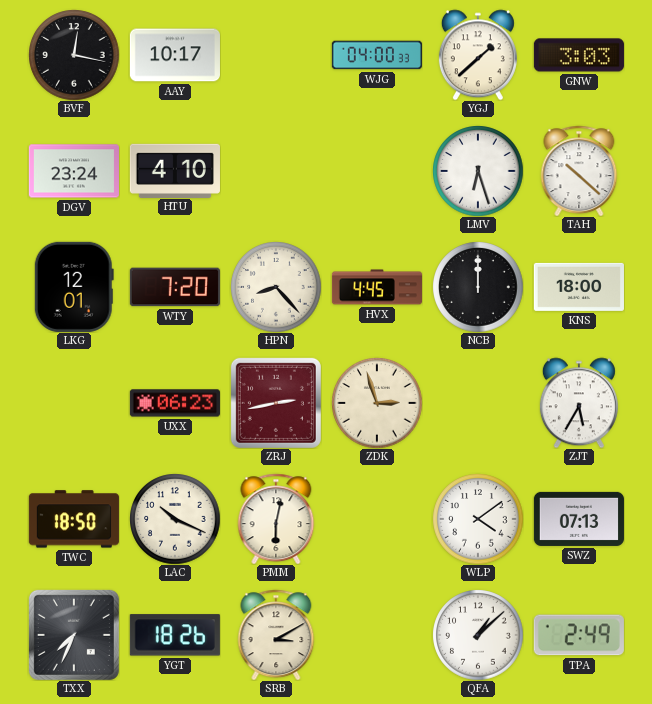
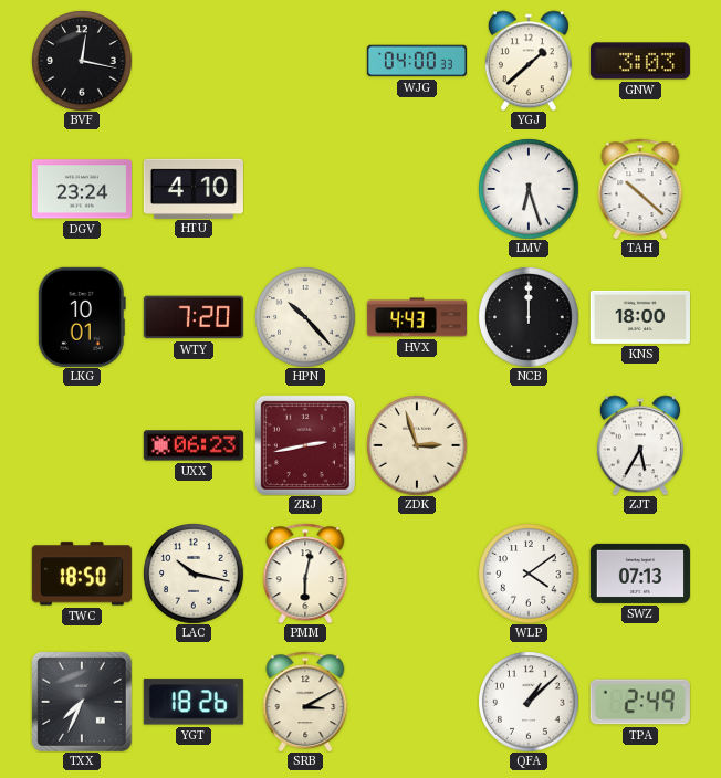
AAY: 10:17 -> none
LKG: 12:01 -> 10:01
HPN: 8:23 -> 10:23
HVX: 4:45 -> 4:43
LAC: 10:19 -> 10:17
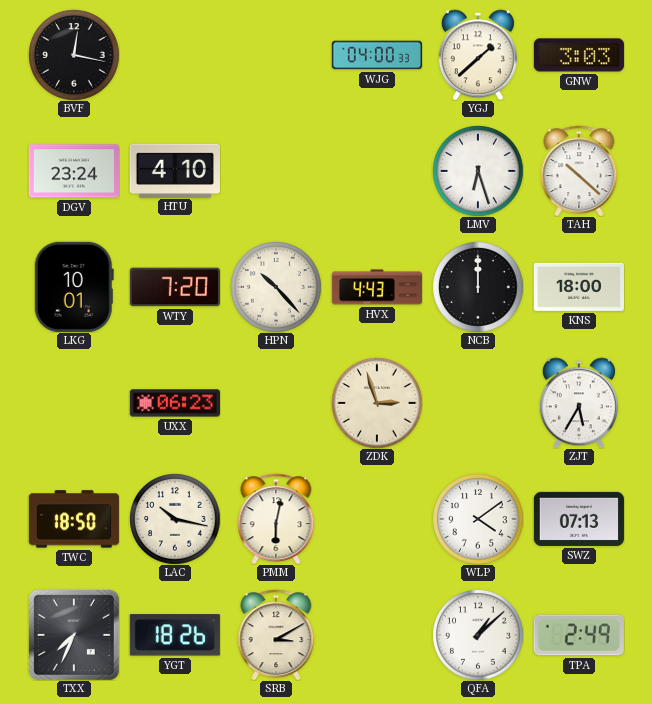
ZRJ: 2:43 -> none
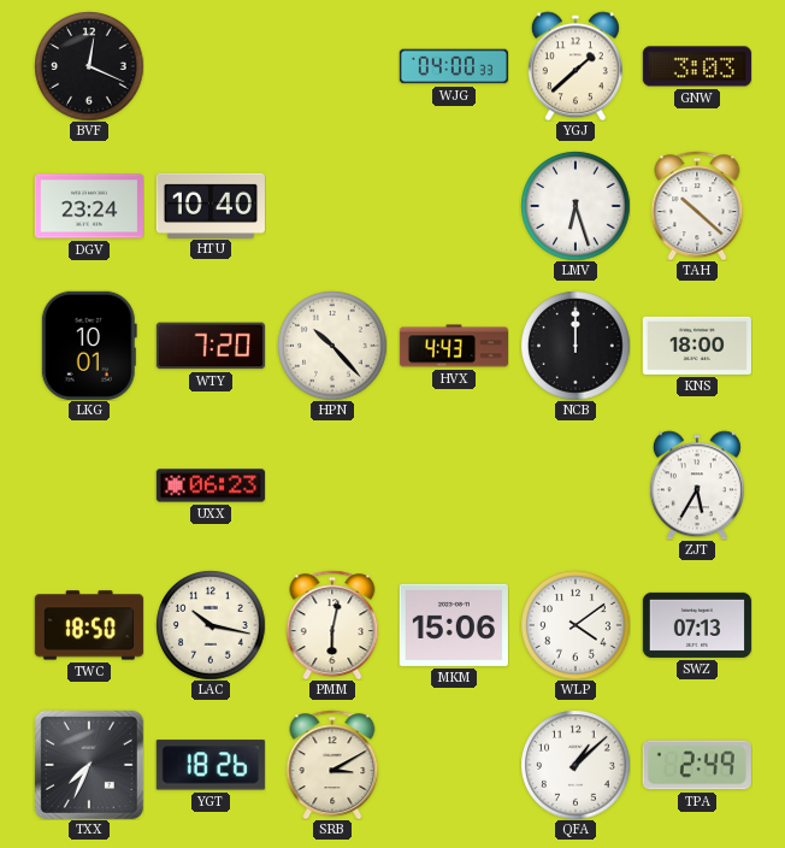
BVF: 12:17 -> 12:19
HTU: 4:10 -> 10:40
ZDK: 2:57 -> none
MKM: none -> 15:06
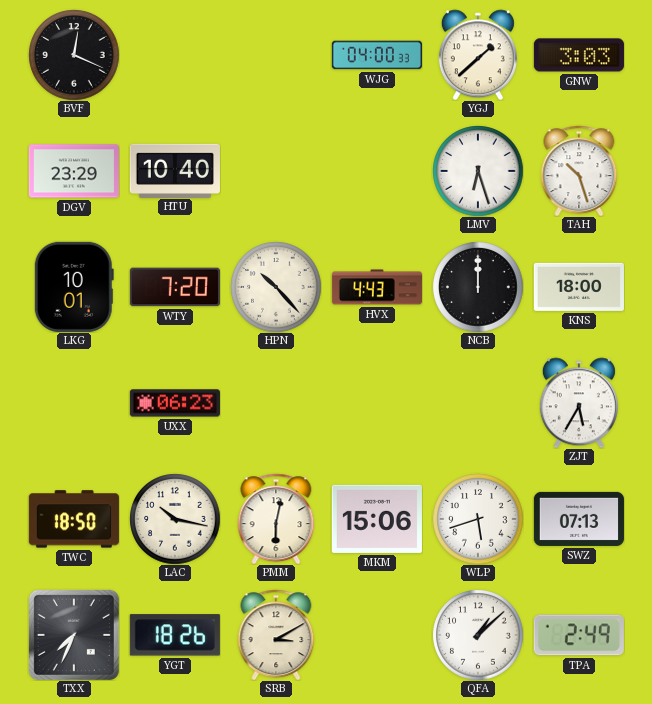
DGV: 23:24 -> 23:29
TAH: 10:22 -> 10:27
WLP: 4:09 -> 5:42
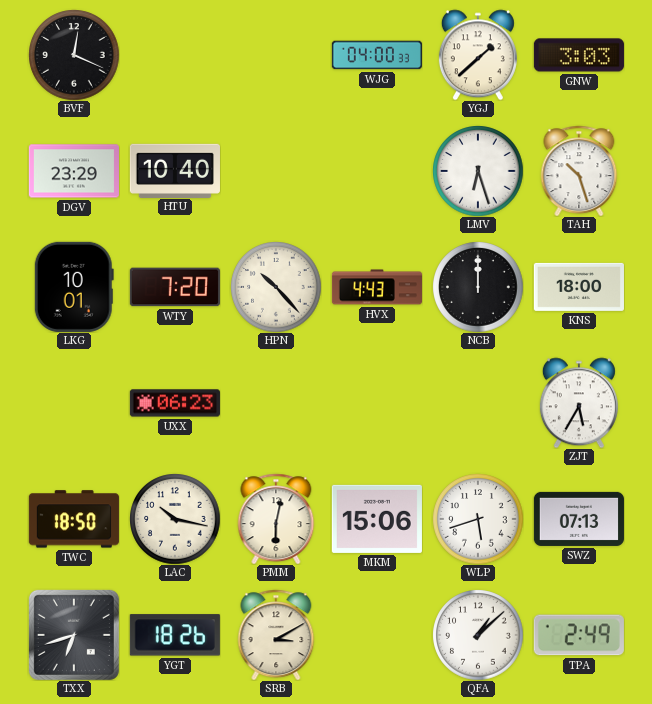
TXX: 7:34 -> 6:42
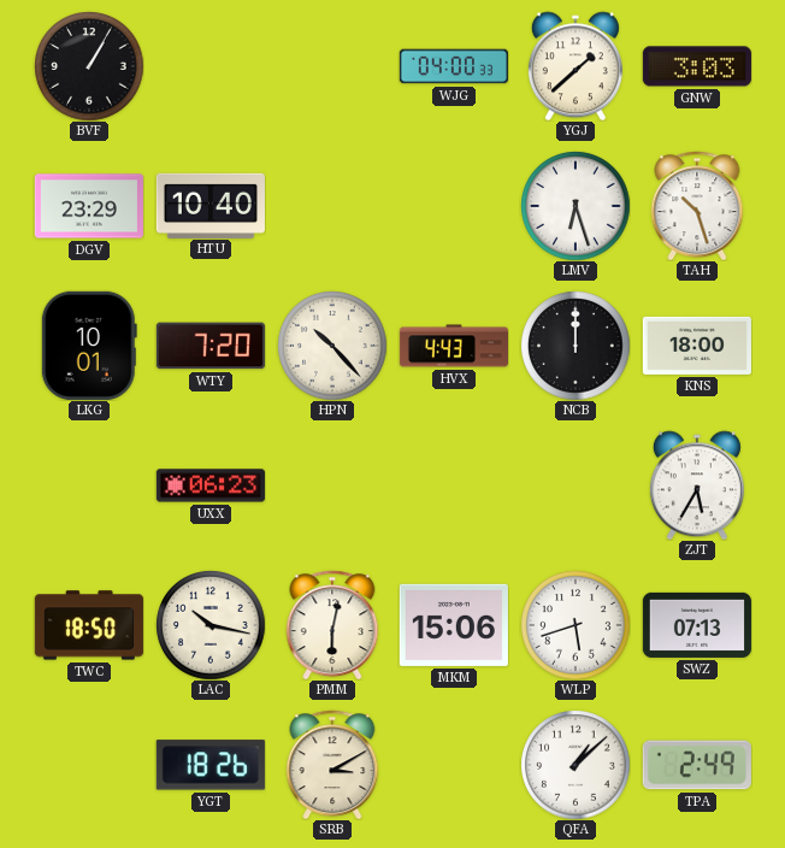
BVF: 12:19 -> 1:05
TXX: 6:42 -> none
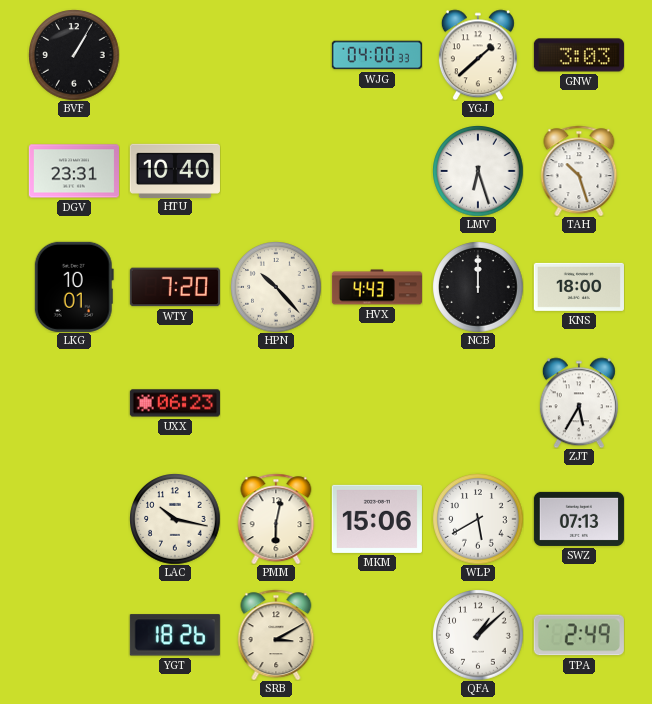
DGV: 23:29 -> 23:31
TWC: 18:50 -> none
WLP: 5:42 -> 5:40
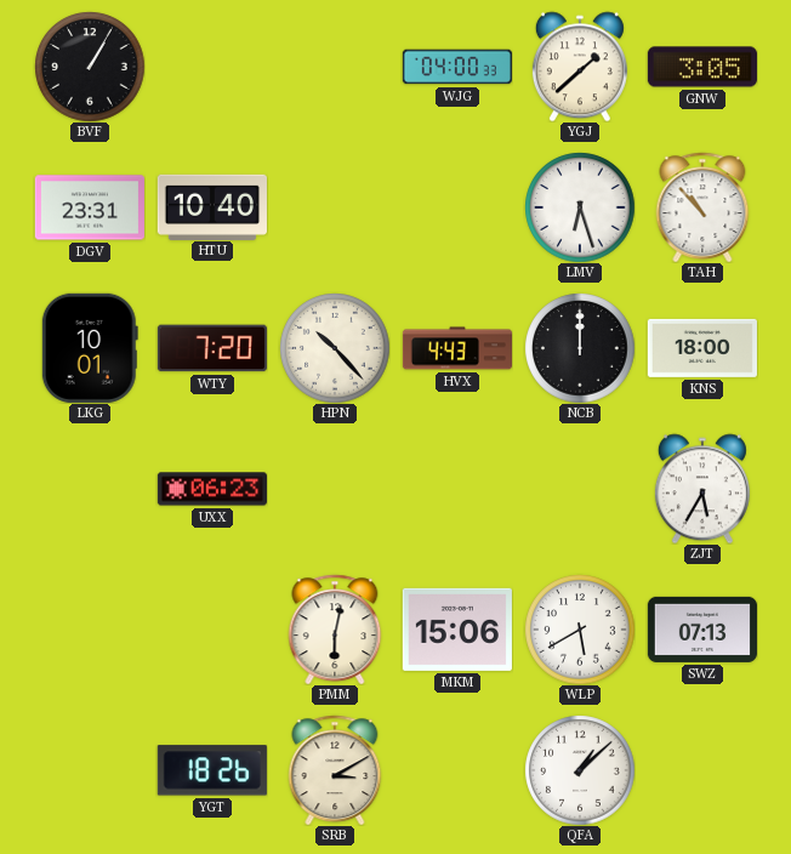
GNW: 3:03 -> 3:05
TAH: 10:27 -> 10:53
LAC: 10:17 -> none
TPA: 2:49 -> none
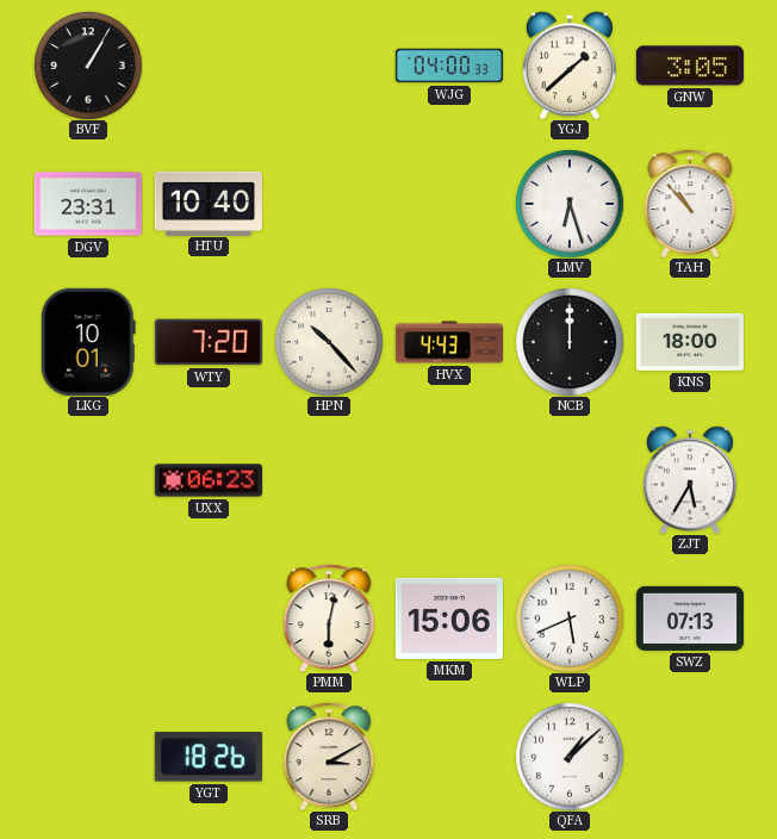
WLP: 5:40 -> 5:41
